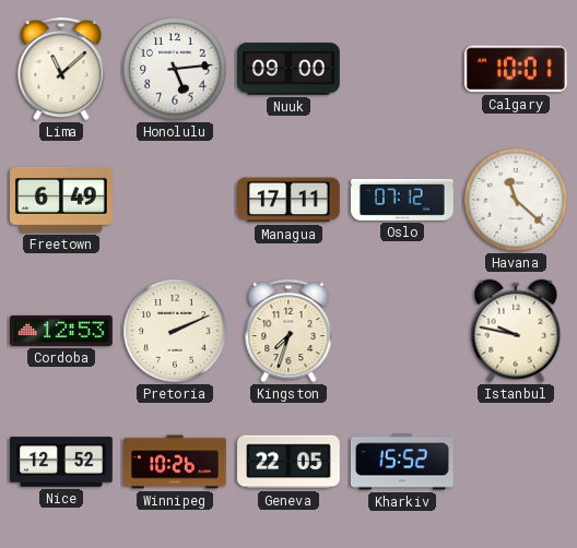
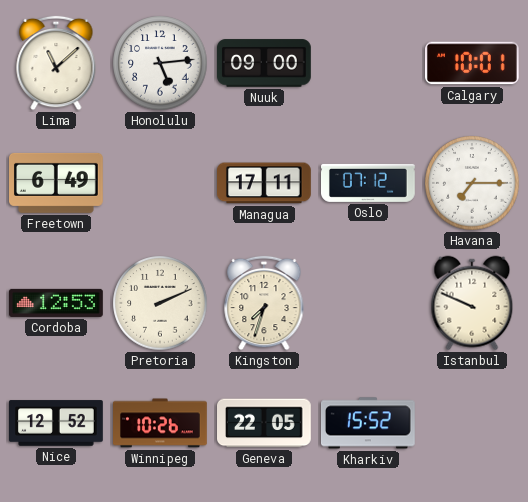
Havana: 11:22 -> 7:15
Istanbul: 9:47 -> 9:49
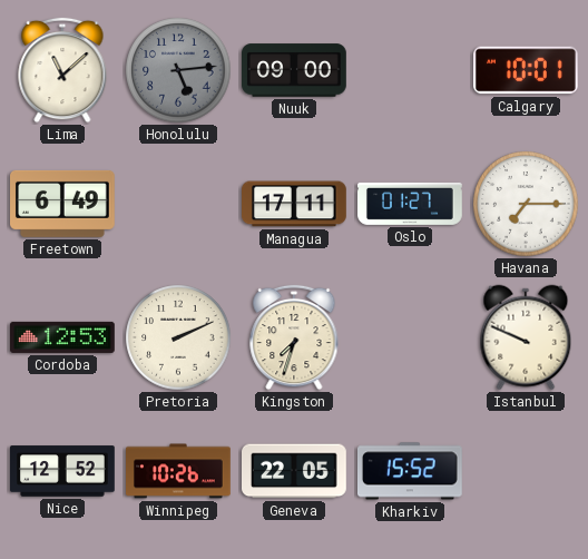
Honolulu dial: white -> grey
Oslo: 07:12 -> 01:27
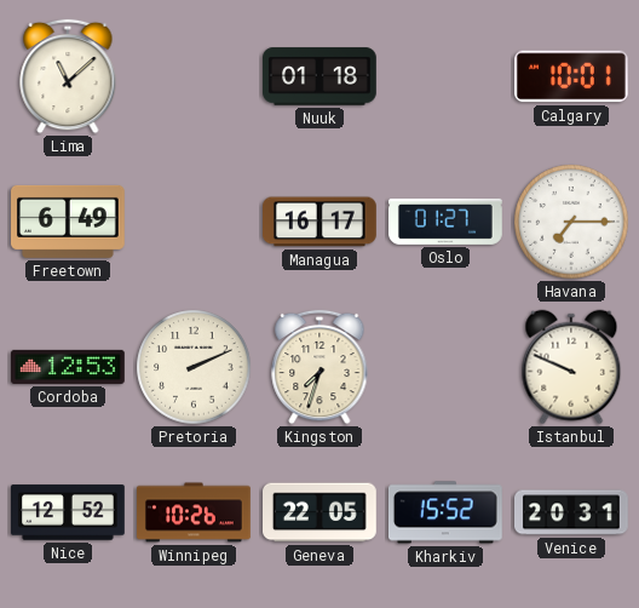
Honolulu: 5:14 -> none
Nuuk: 09:00 -> 01:18
Managua: 17:11 -> 16:17
Venice: none -> 20:31
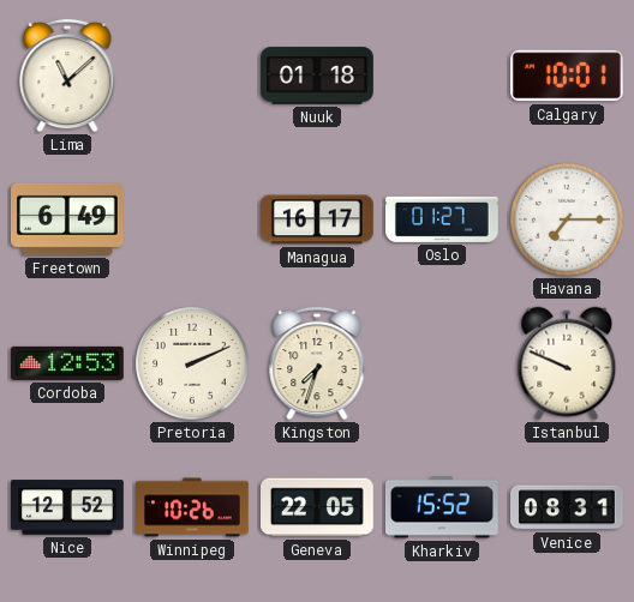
Venice: 20:31 -> 08:31
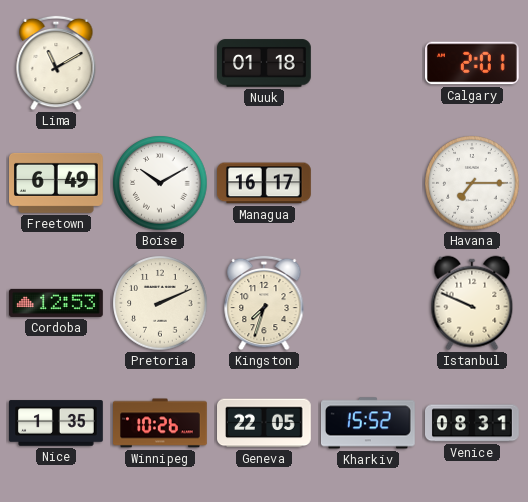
Lima: 11:08 -> 11:10
Calgary: 10:01 -> 2:01
Boise: none -> 10:10
Oslo: 01:27 -> none
Nice: 12:52 -> 1:35
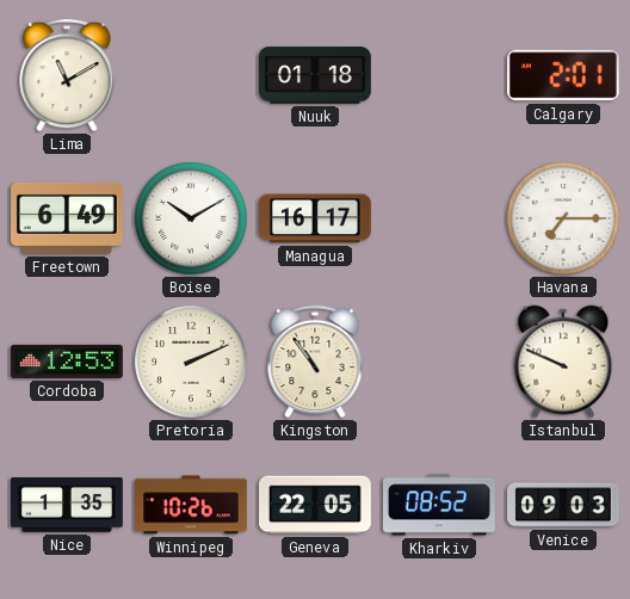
Kingston: 7:33 -> 10:54
Kharkiv: 15:52 -> 08:52
Venice: 08:31 -> 09:03
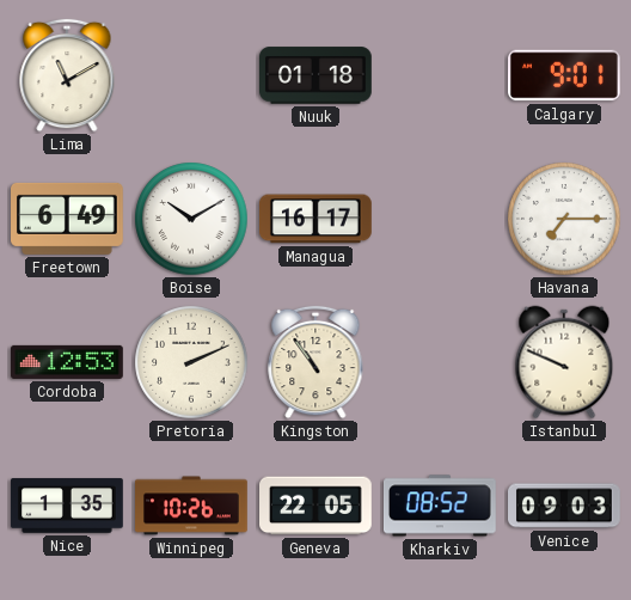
Calgary: 2:01 -> 9:01
